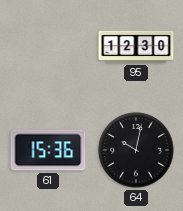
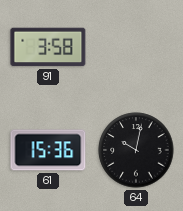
91: none -> 3:58
95: 12:30 -> none
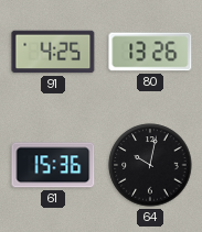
91: 3:58 -> 4:25
80: none -> 13:26
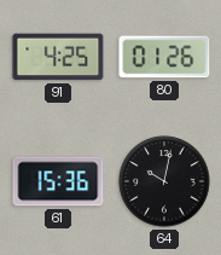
80: 13:26 -> 01:26
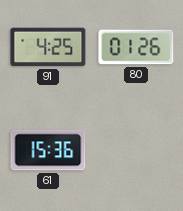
64: 10:02 -> none
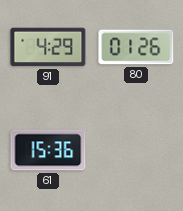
91: 4:25 -> 4:29
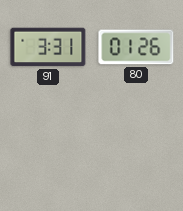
91: 4:29 -> 3:31
61: 15:36 -> none
